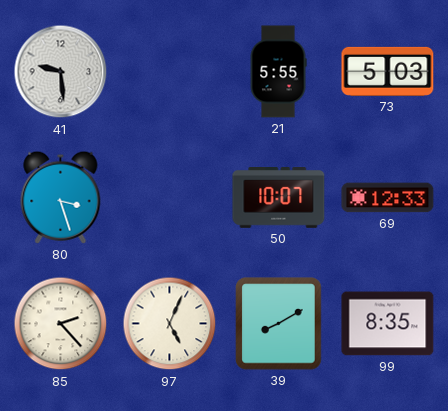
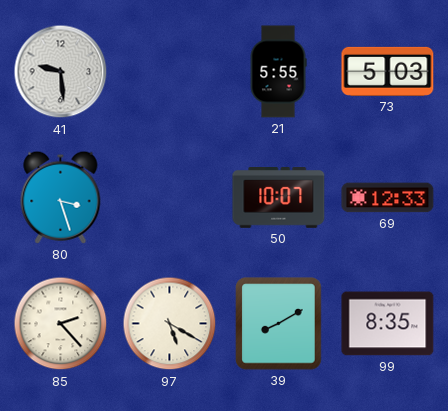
97: 5:04 -> 5:20
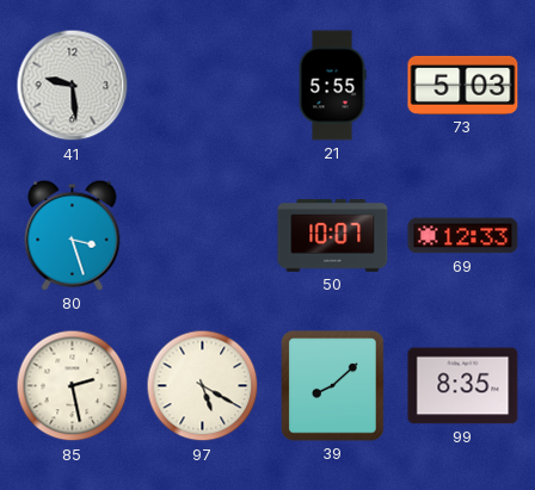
85: 2:23 -> 2:28
39: 8:10 -> 8:08
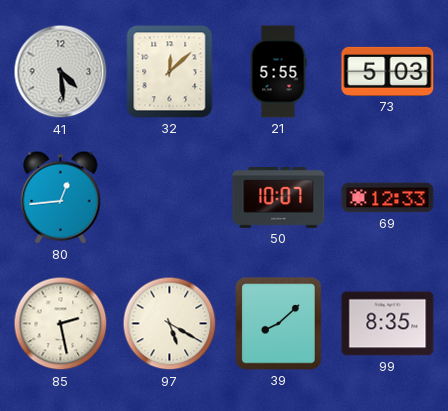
41: 9:29 -> 4:29
32: none -> 12:08
80: 3:27 -> 12:44
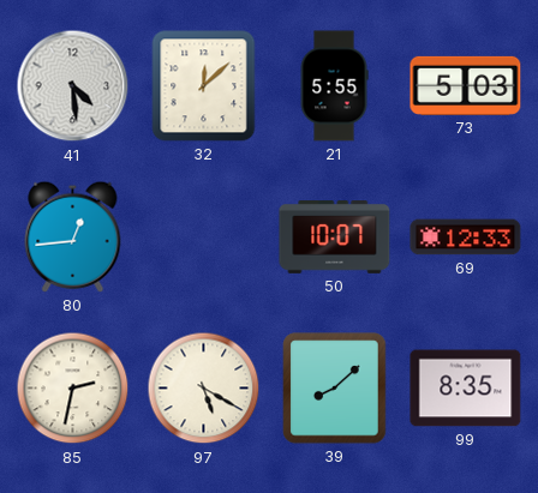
85: 2:28 -> 2:32
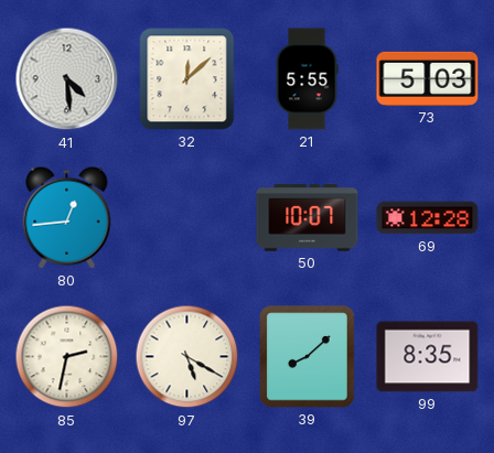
69: 12:33 -> 12:28
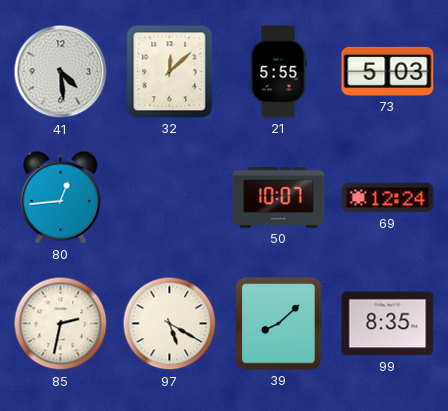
69: 12:28 -> 12:24
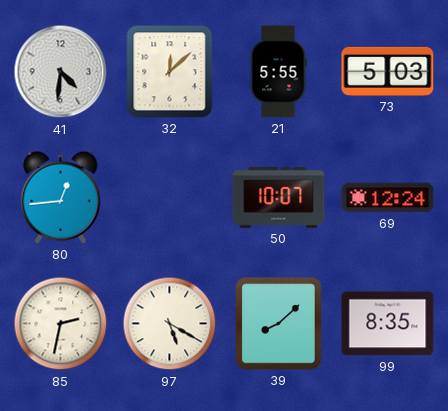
41: 4:29 -> 4:31
